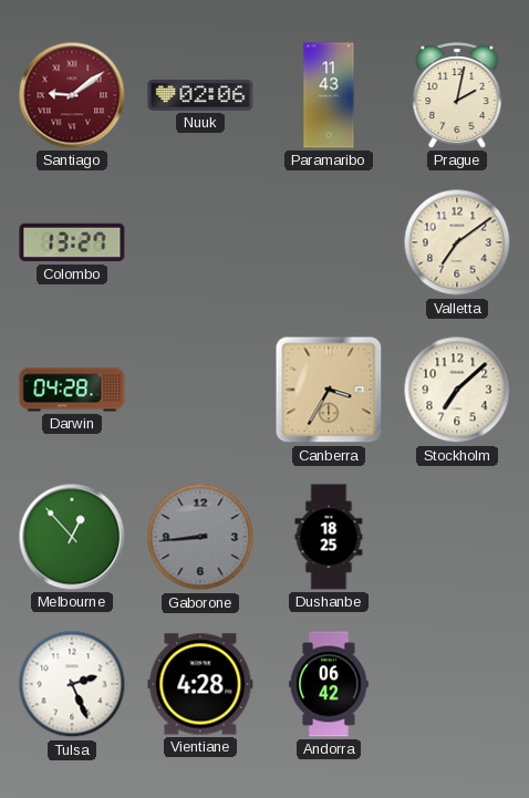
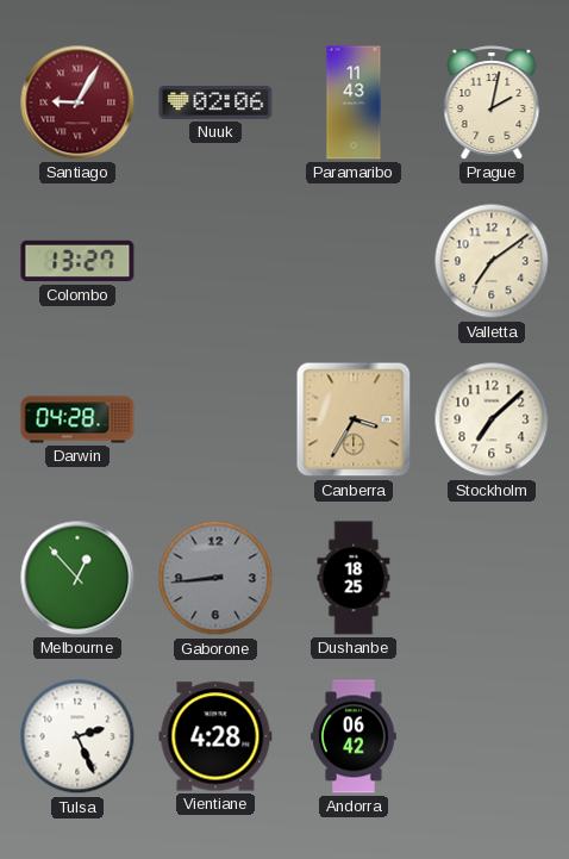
Santiago: 9:09 -> 9:05
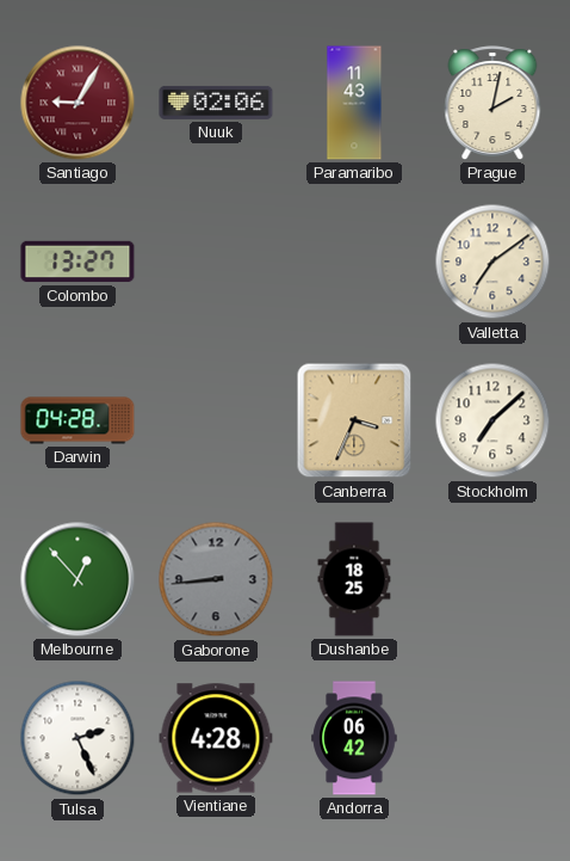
Canberra: 3:35 -> 3:34
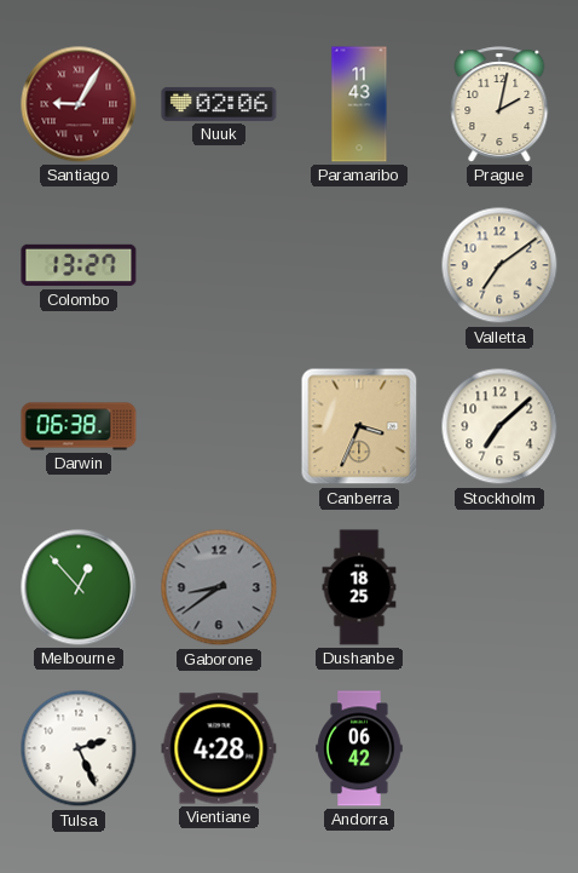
Darwin: 04:28 -> 06:38
Gaborone: 8:44 -> 8:39
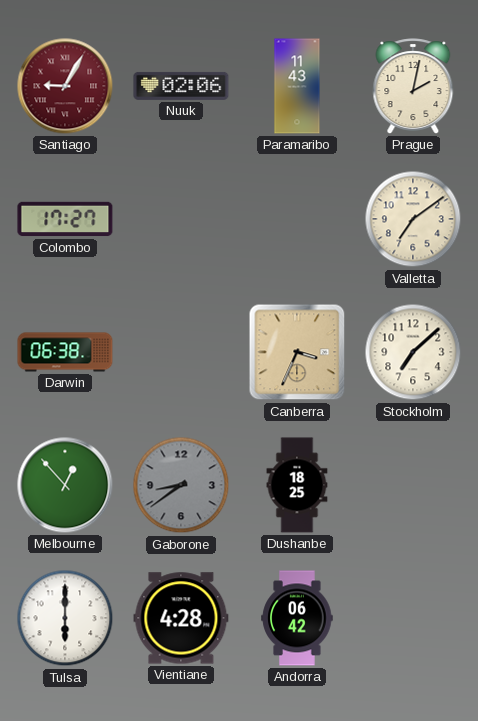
Colombo: 13:27 -> 17:27
Tulsa: 2:26 -> 6:00
